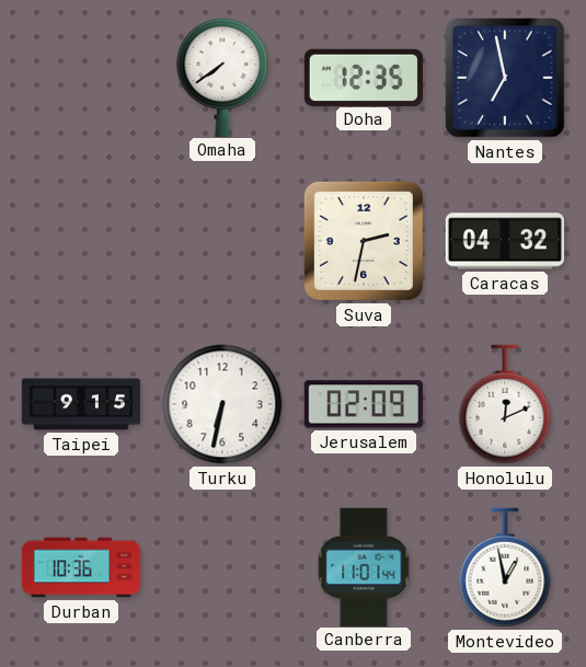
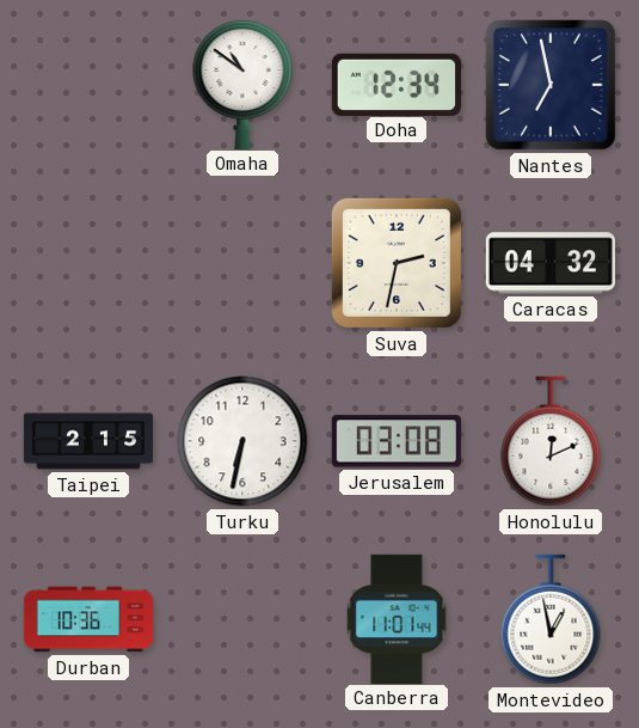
Omaha: 7:39 -> 10:51
Doha: 12:35 -> 12:34
Taipei: 9:15 -> 2:15
Jerusalem: 02:09 -> 03:08
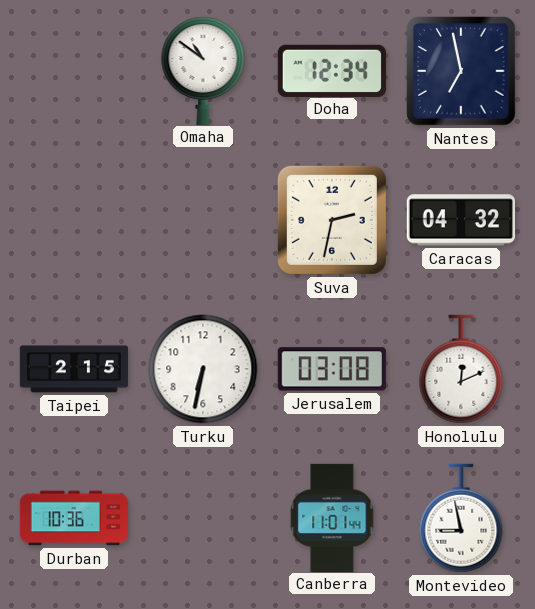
Montevideo: 12:58 -> 8:58
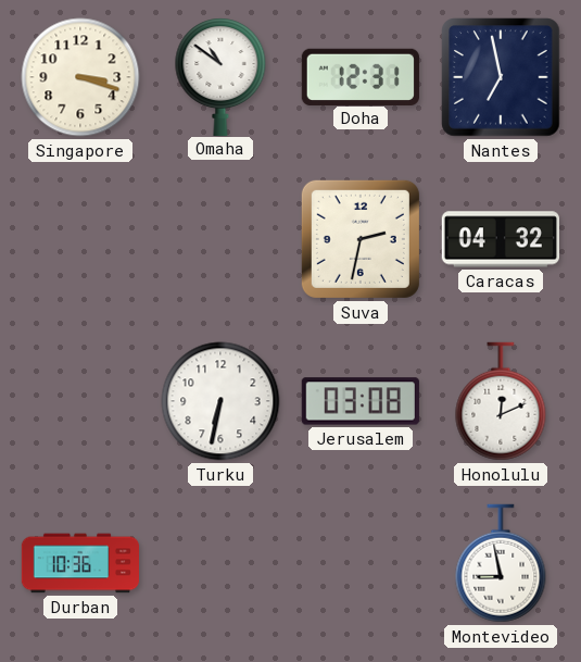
Singapore: none -> 3:18
Doha: 12:34 -> 12:31
Taipei: 2:15 -> none
Canberra: 11:01 -> none
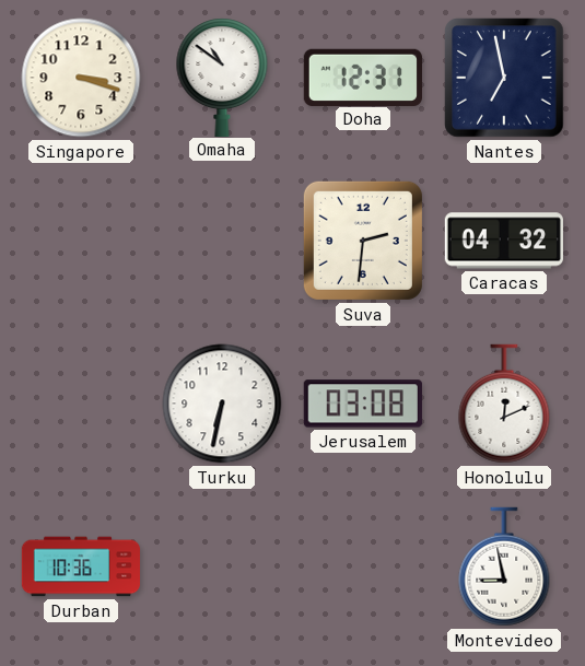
Suva: 2:32 -> 2:31
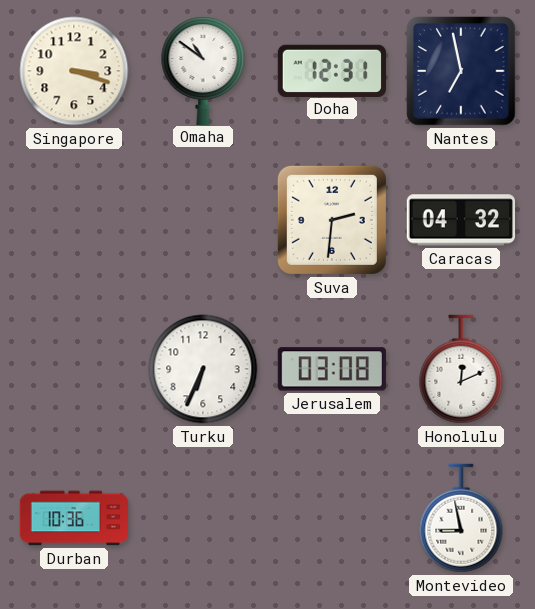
Turku: 6:32 -> 6:34
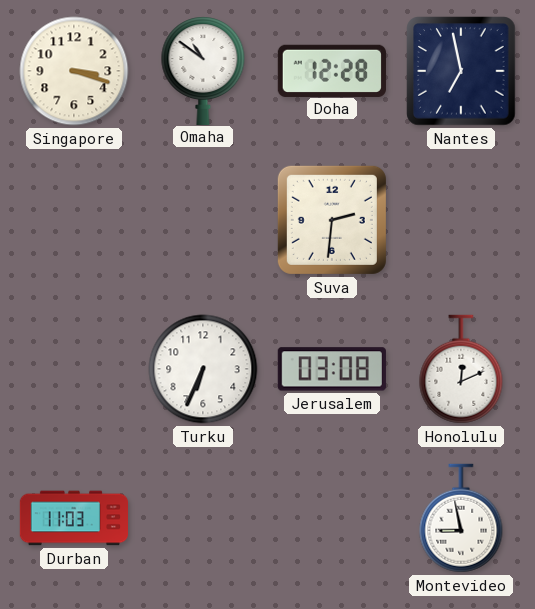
Doha: 12:31 -> 12:28
Caracas: 04:32 -> none
Durban: 10:36 -> 11:03
